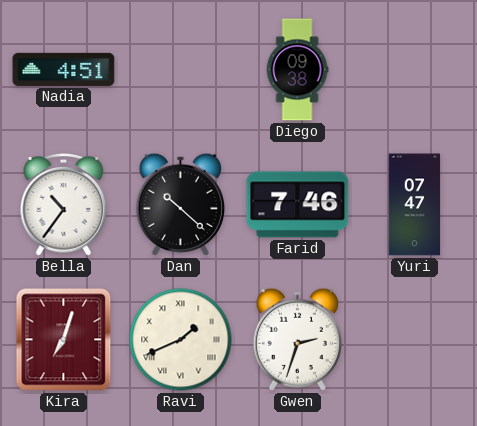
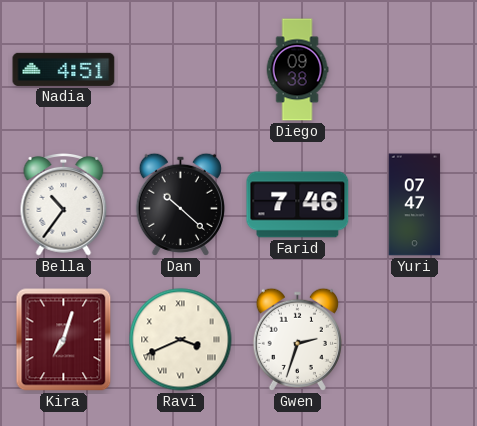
Ravi: 1:41 -> 3:41
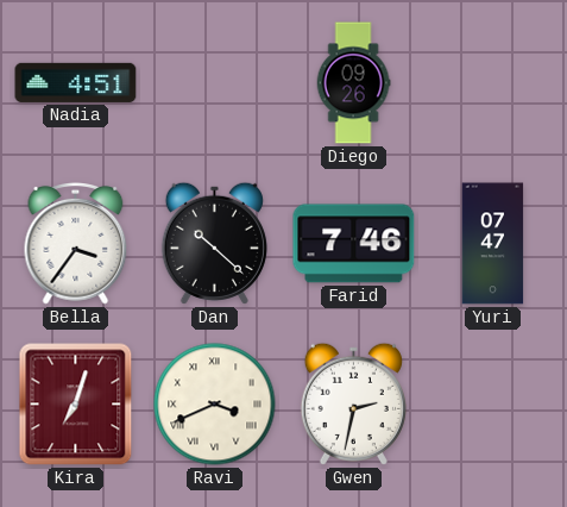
Diego: 09:38 -> 09:26
Bella: 10:36 -> 3:36
Gwen: 2:33 -> 2:32
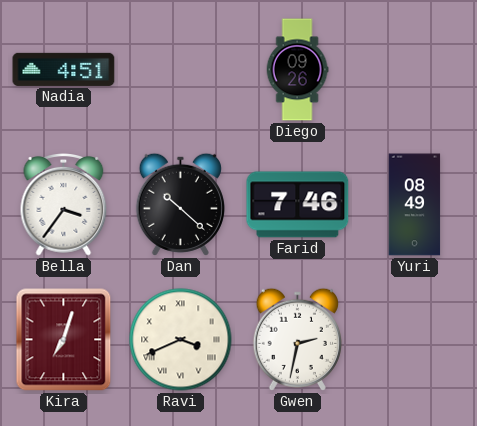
Yuri: 07:47 -> 08:49
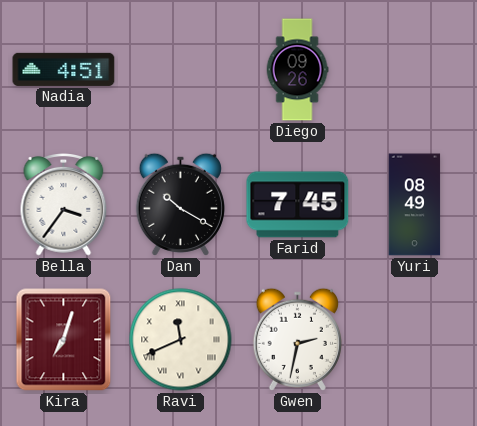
Dan: 10:22 -> 10:20
Farid: 7:46 -> 7:45
Ravi: 3:41 -> 11:41
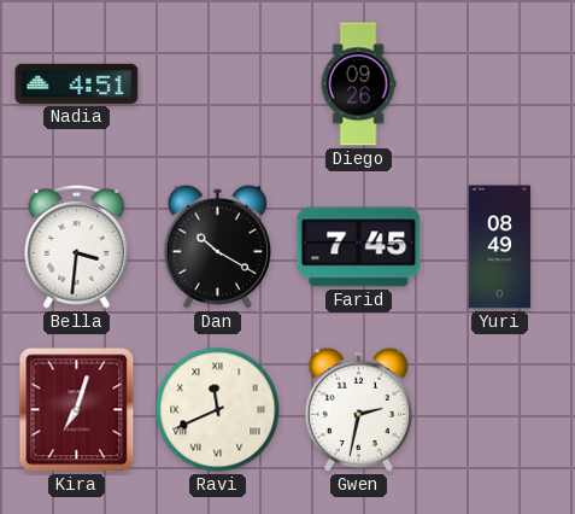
Bella: 3:36 -> 3:31
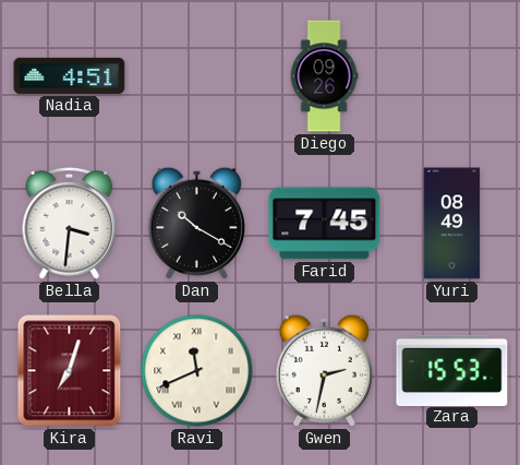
Zara: none -> 15:53
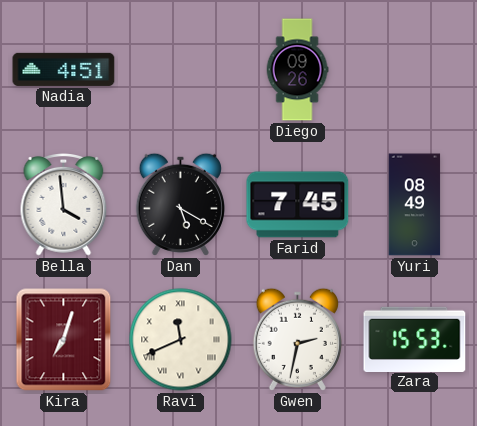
Bella: 3:31 -> 3:59
Dan: 10:20 -> 5:20
